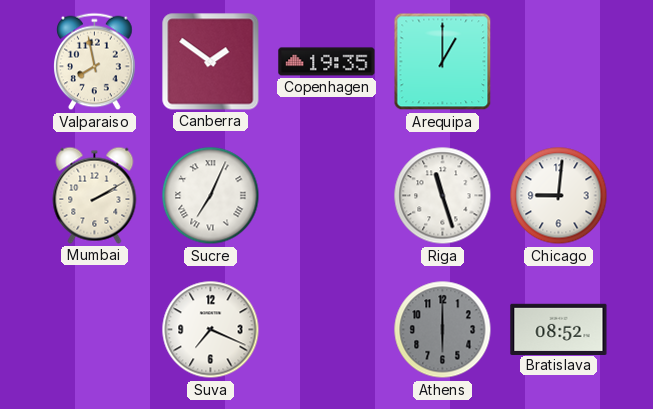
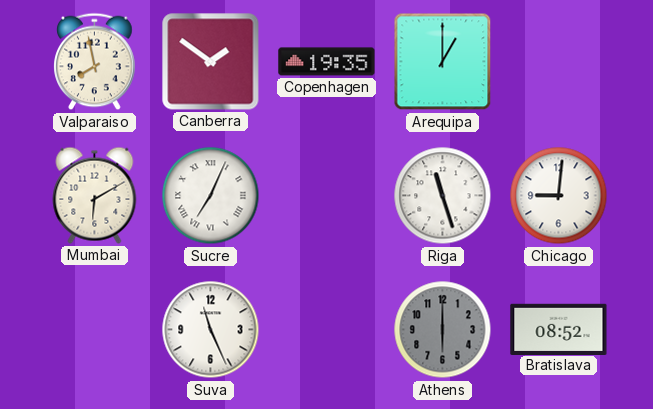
Mumbai: 2:10 -> 6:10
Suva: 7:19 -> 11:26
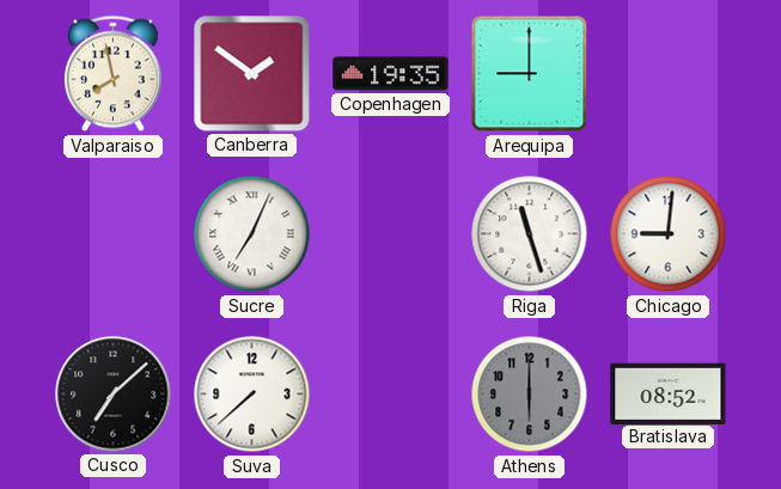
Arequipa: 1:00 -> 9:00
Mumbai: 6:10 -> none
Cusco: none -> 7:08
Suva: 11:26 -> 7:38
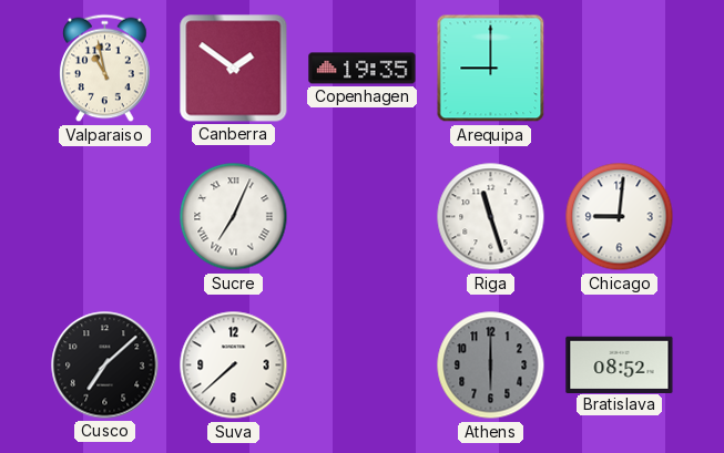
Valparaiso: 7:58 -> 10:58
